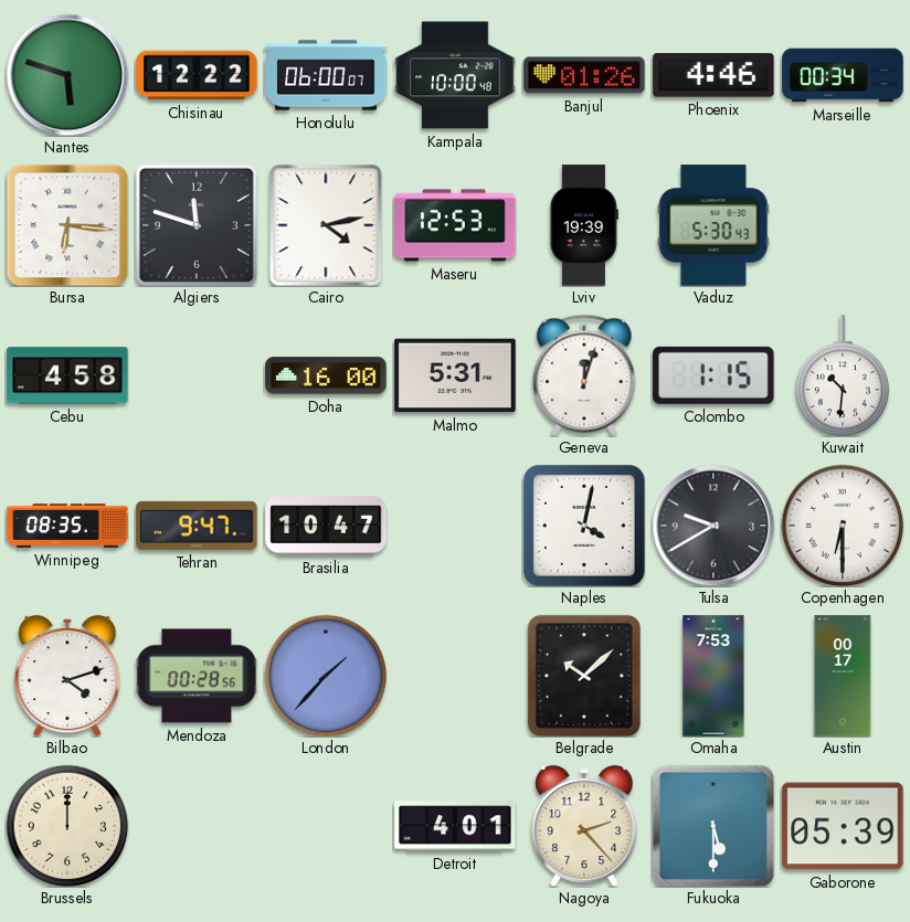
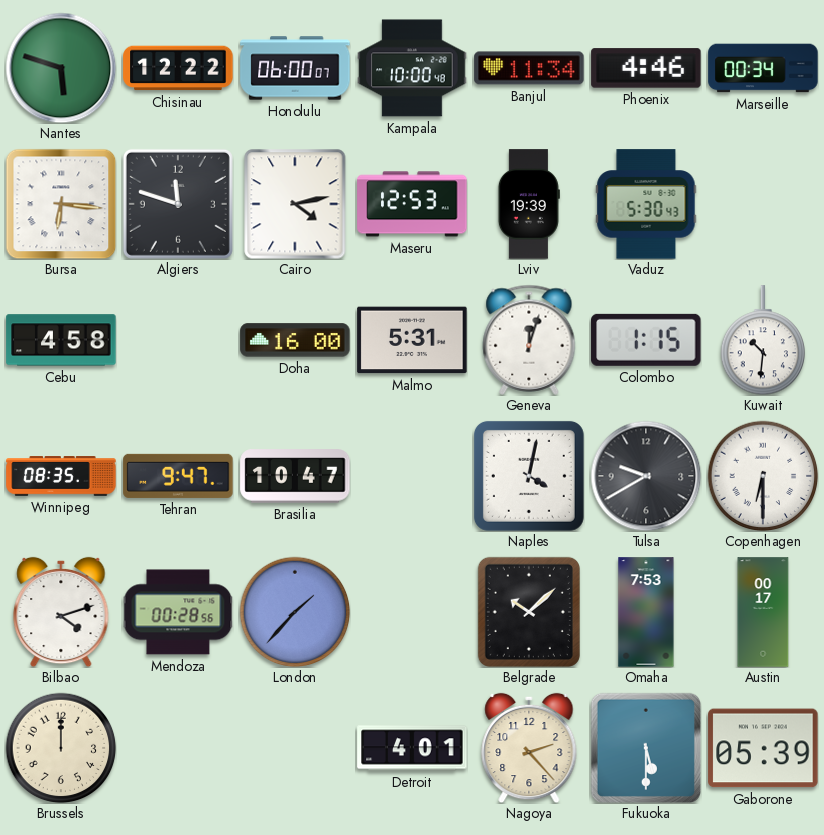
Banjul: 01:26 -> 11:34
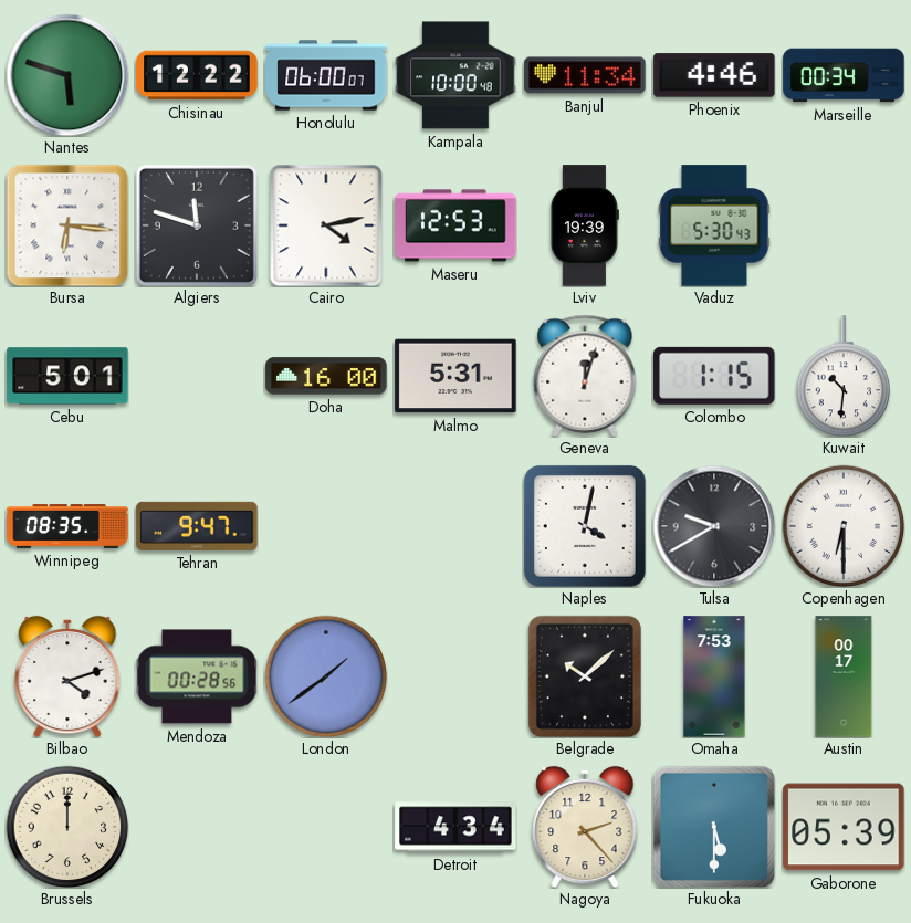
Cebu: 4:58 -> 5:01
Brasilia: 10:47 -> none
London: 1:37 -> 1:39
Detroit: 4:01 -> 4:34
